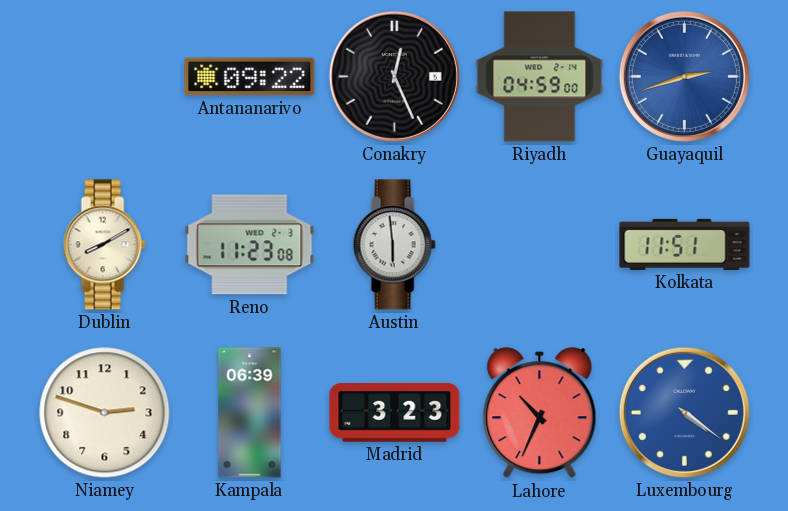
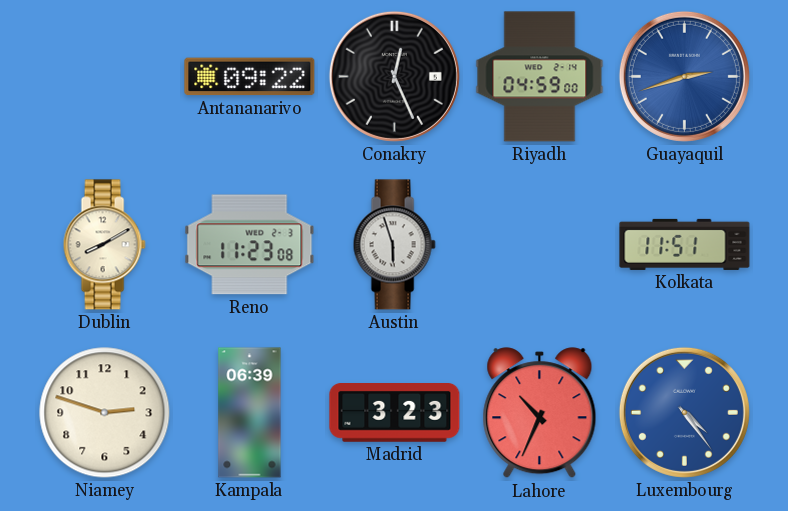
Austin: 5:59 -> 5:57
Luxembourg: 4:21 -> 4:24
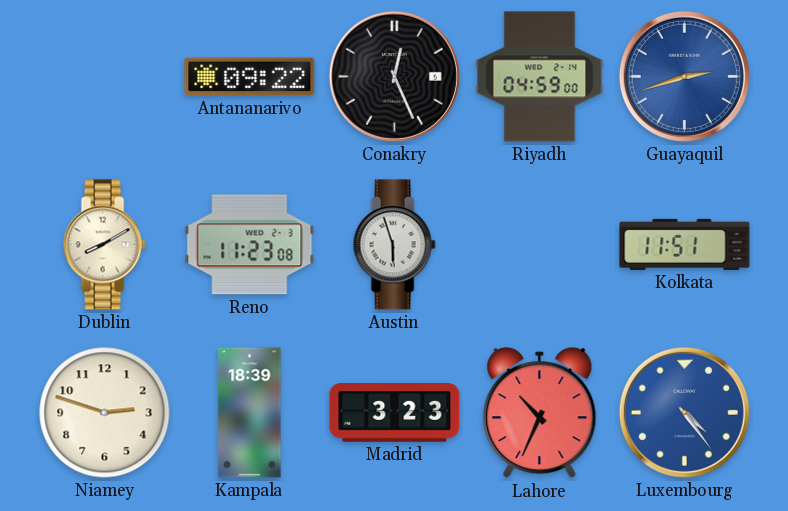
Kampala: 06:39 -> 18:39
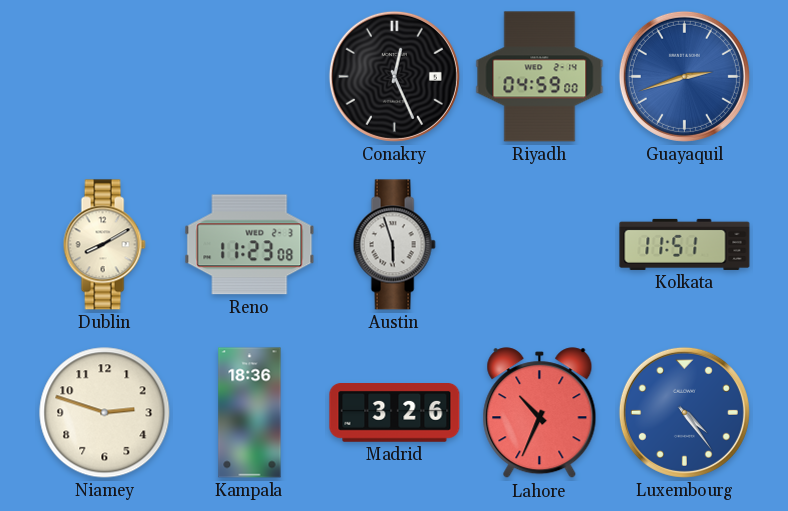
Antananarivo: 09:22 -> none
Kampala: 18:39 -> 18:36
Madrid: 3:23 -> 3:26
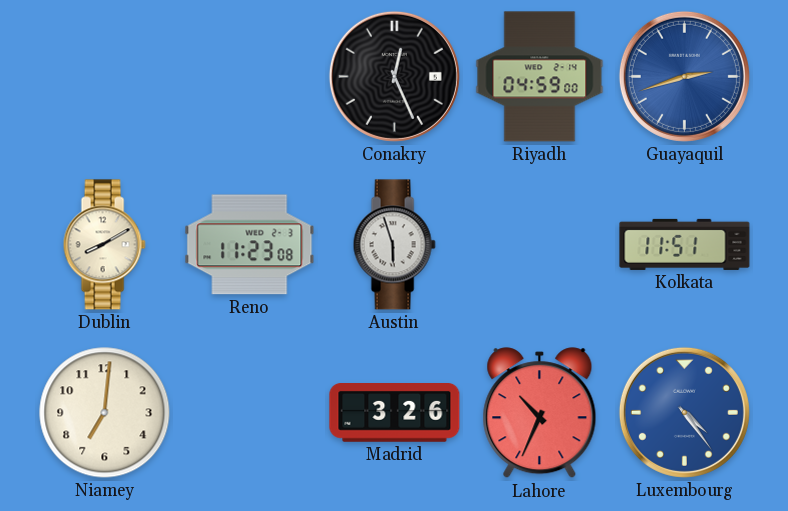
Niamey: 2:48 -> 7:01
Kampala: 18:36 -> none
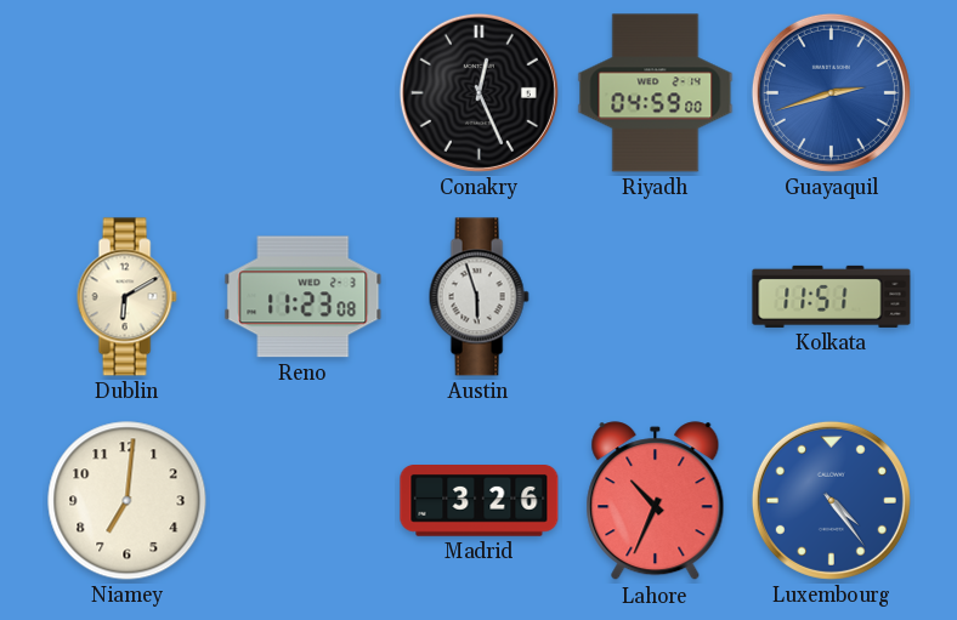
Dublin: 8:10 -> 6:10
